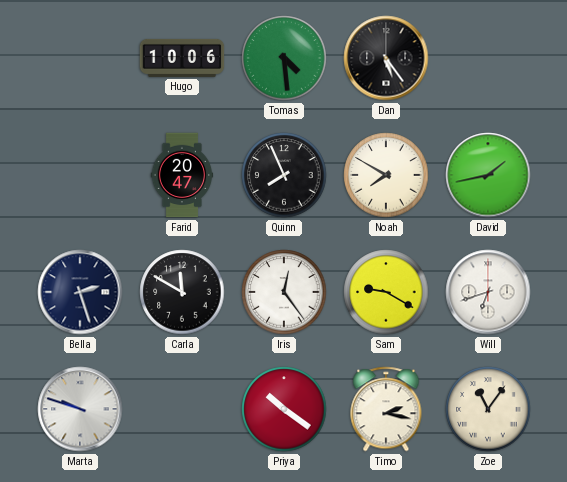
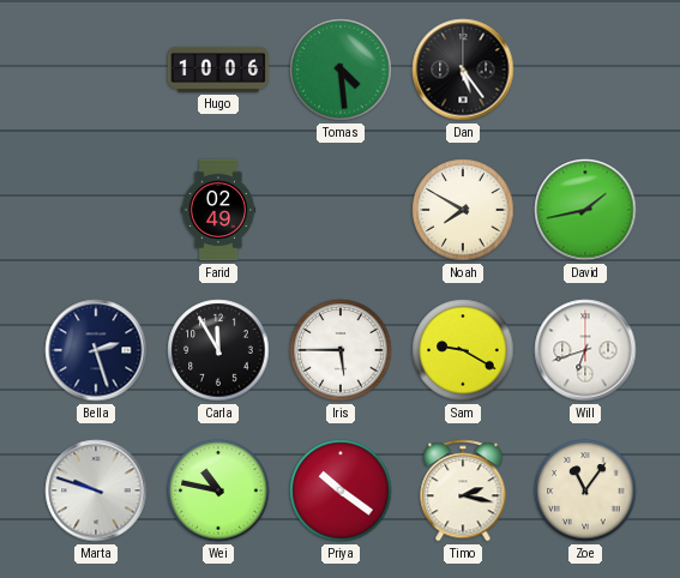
Farid: 20:47 -> 02:49
Quinn: 7:56 -> none
Carla: 11:50 -> 11:55
Iris: 12:24 -> 5:45
Wei: none -> 10:47
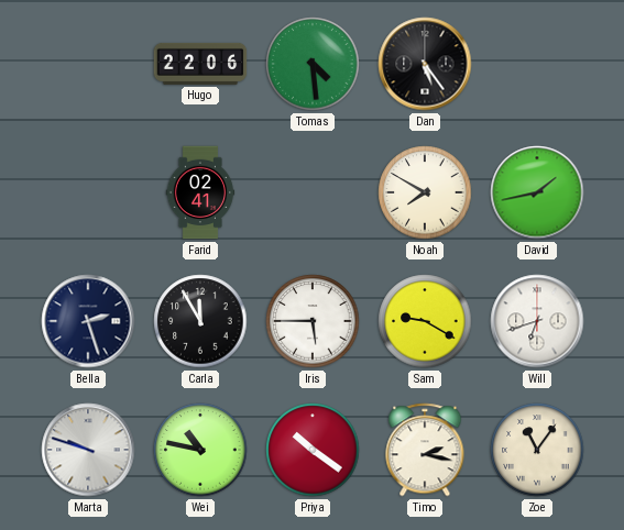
Hugo: 10:06 -> 22:06
Farid: 02:49 -> 02:41
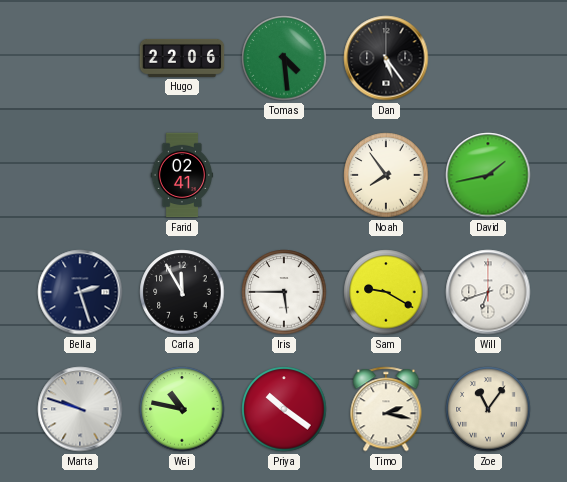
Noah: 7:50 -> 7:54
